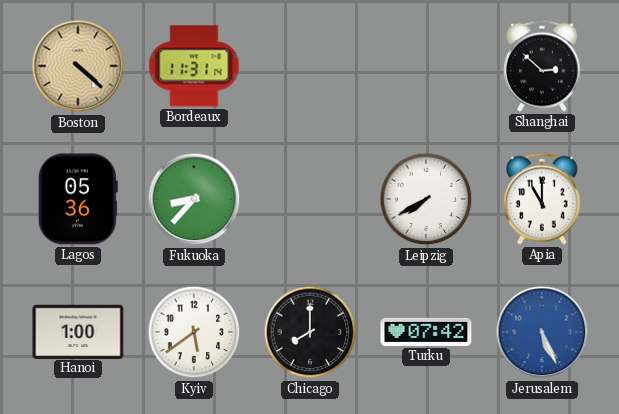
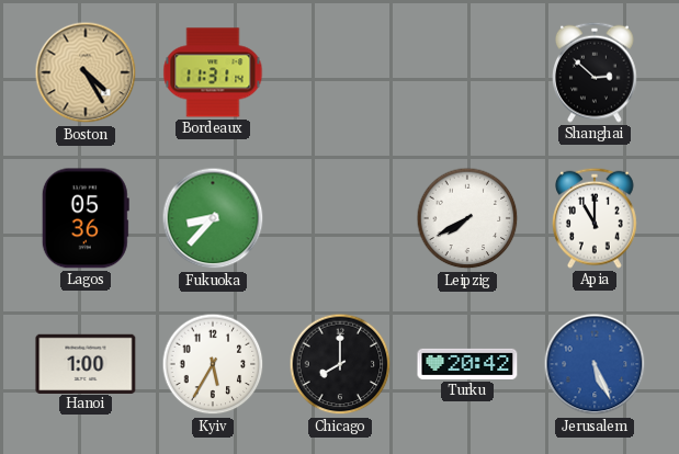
Boston: 4:22 -> 4:25
Kyiv: 5:39 -> 5:35
Turku: 07:42 -> 20:42
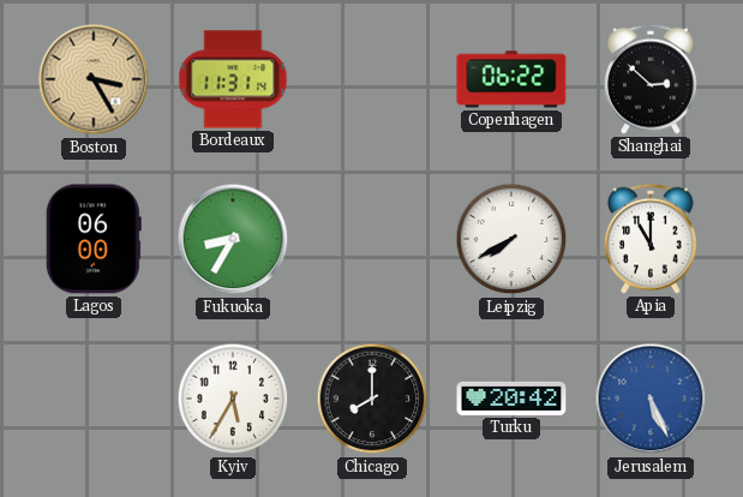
Boston: 4:25 -> 3:25
Copenhagen: none -> 06:22
Lagos: 05:36 -> 06:00
Fukuoka: 8:37 -> 8:35
Hanoi: 1:00 -> none
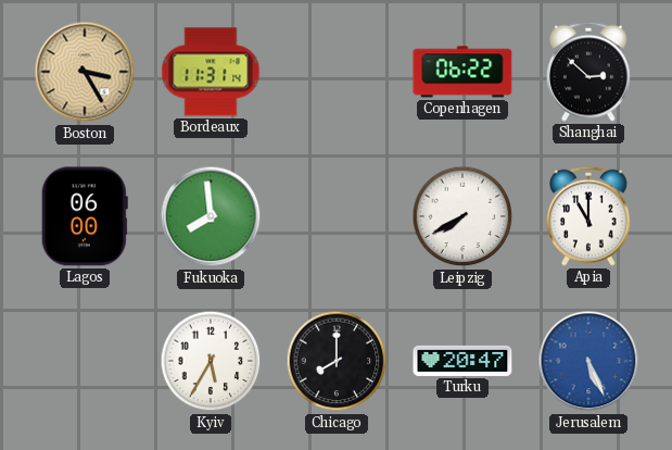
Fukuoka: 8:35 -> 7:59
Turku: 20:42 -> 20:47
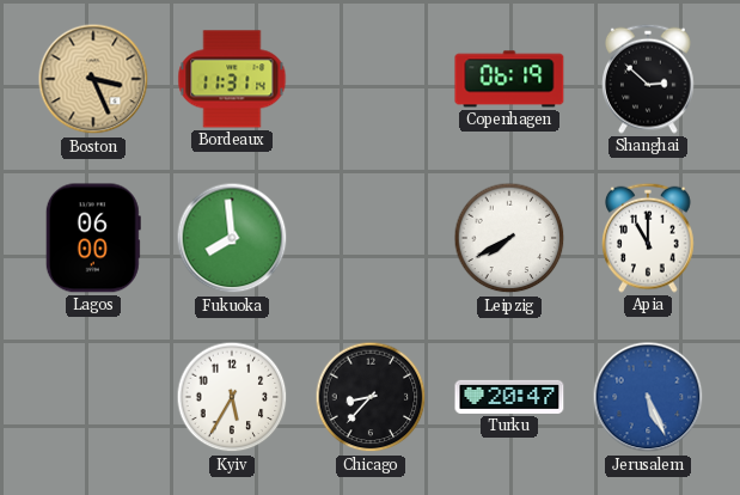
Boston: 3:25 -> 3:26
Copenhagen: 06:22 -> 06:19
Chicago: 8:00 -> 8:37
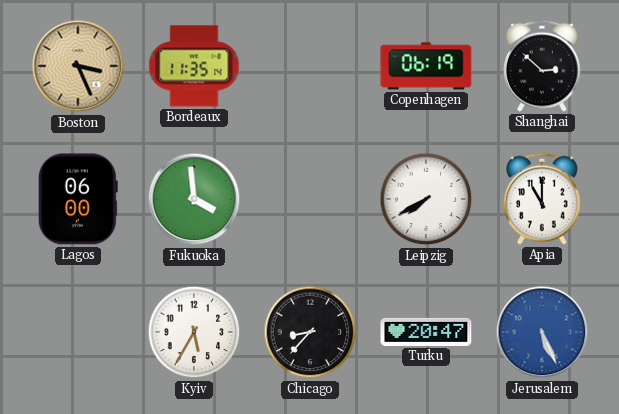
Bordeaux: 11:31 -> 11:35
Fukuoka: 7:59 -> 3:59
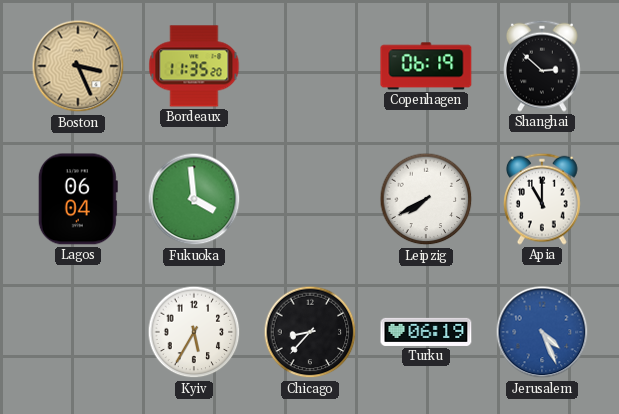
Bordeaux: 11:35:14 -> 11:35:20
Lagos: 06:00 -> 06:04
Turku: 20:47 -> 06:19
Jerusalem: 5:26 -> 4:26
